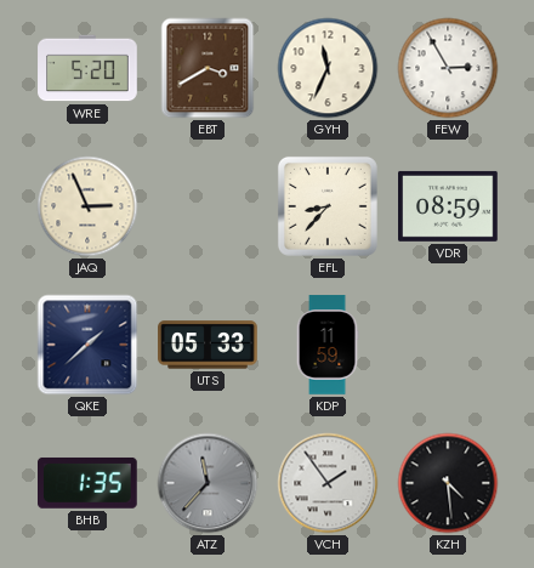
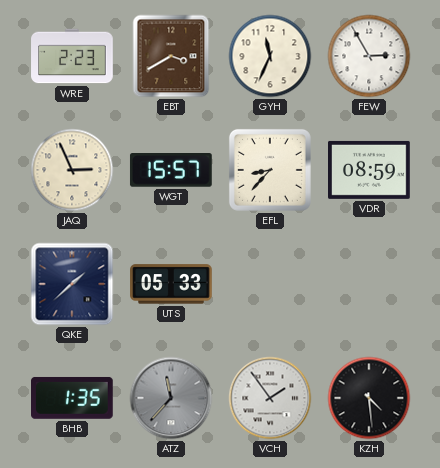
WRE: 5:20 -> 2:23
WGT: none -> 15:57
KDP: 11:59 -> none
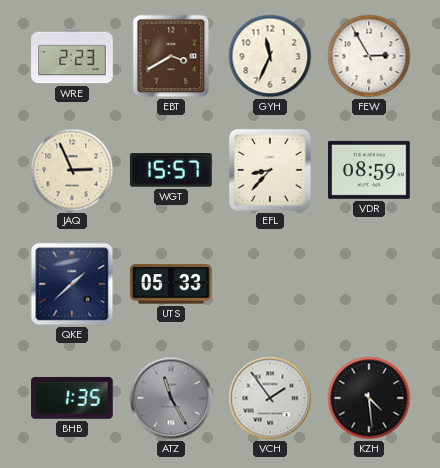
ATZ: 11:37 -> 11:25
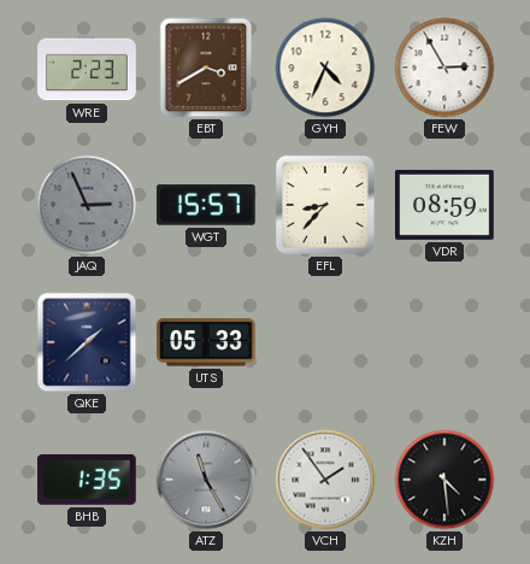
GYH: 11:34 -> 4:34
JAQ dial: cream -> grey
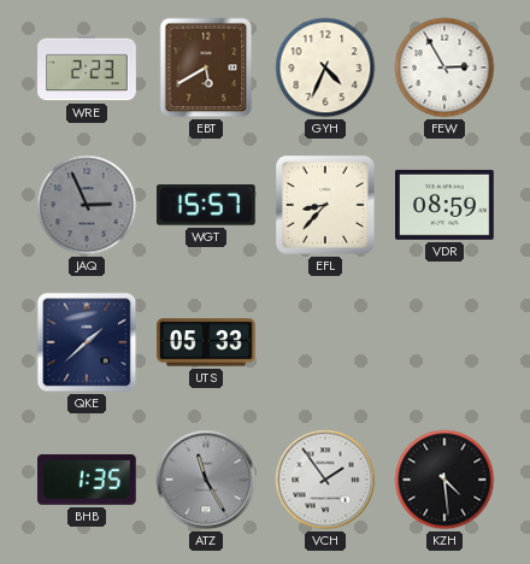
EBT: 3:40 -> 5:40
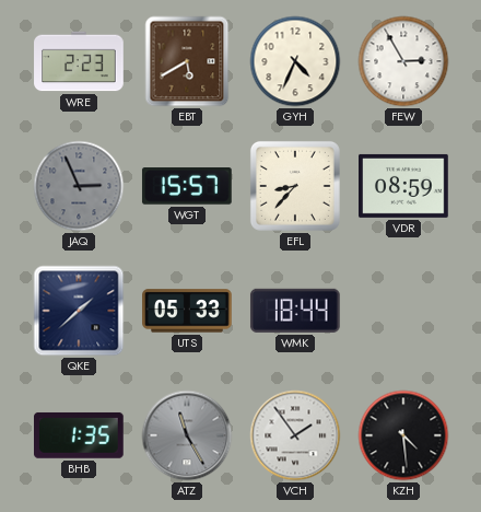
WMK: none -> 18:44
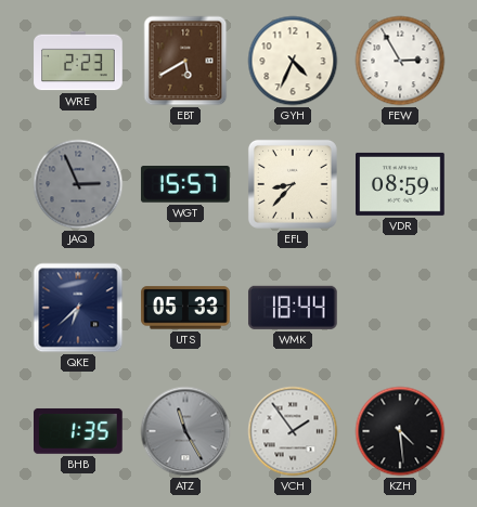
QKE: 1:38 -> 6:38
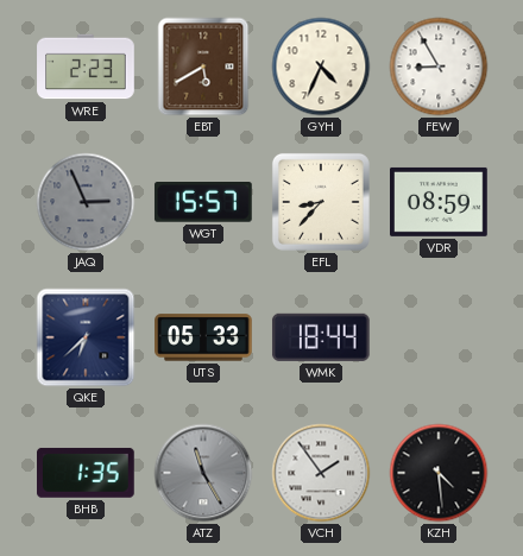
FEW: 2:55 -> 8:55
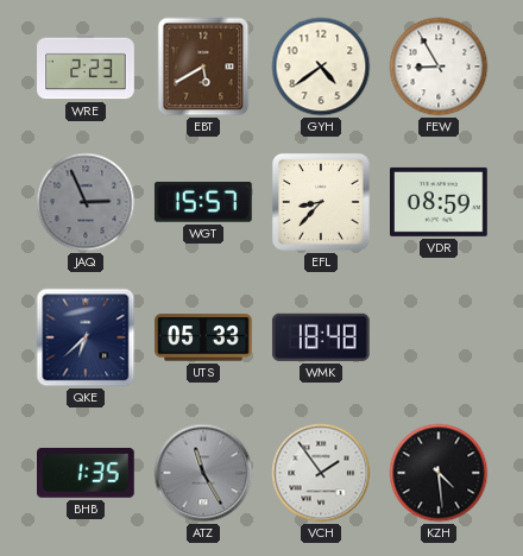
GYH: 4:34 -> 4:39
WMK: 18:44 -> 18:48
